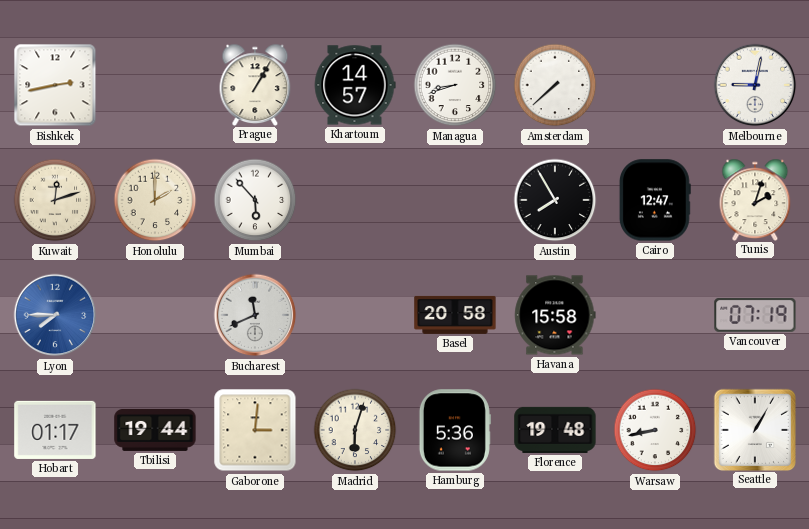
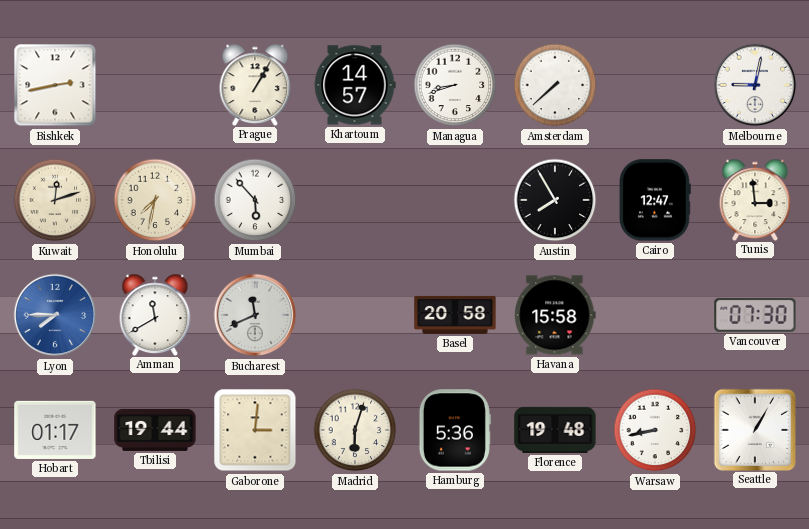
Honolulu: 2:00 -> 7:32
Tunis: 2:03 -> 2:59
Amman: none -> 11:40
Vancouver: 07:19 -> 07:30
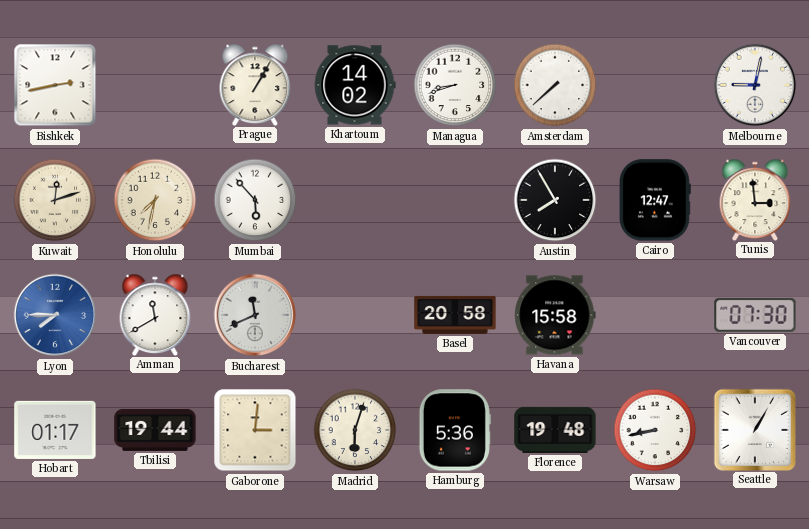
Khartoum: 14:57 -> 14:02
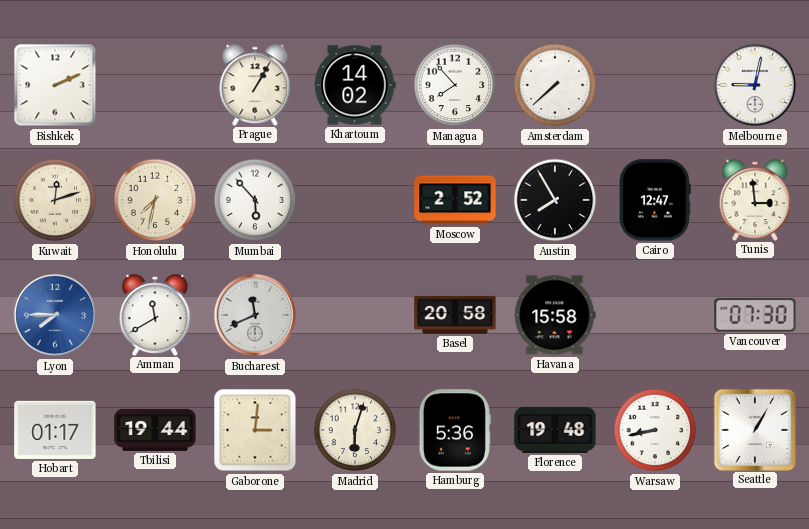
Bishkek: 2:43 -> 2:11
Managua: 8:42 -> 7:53
Moscow: none -> 2:52
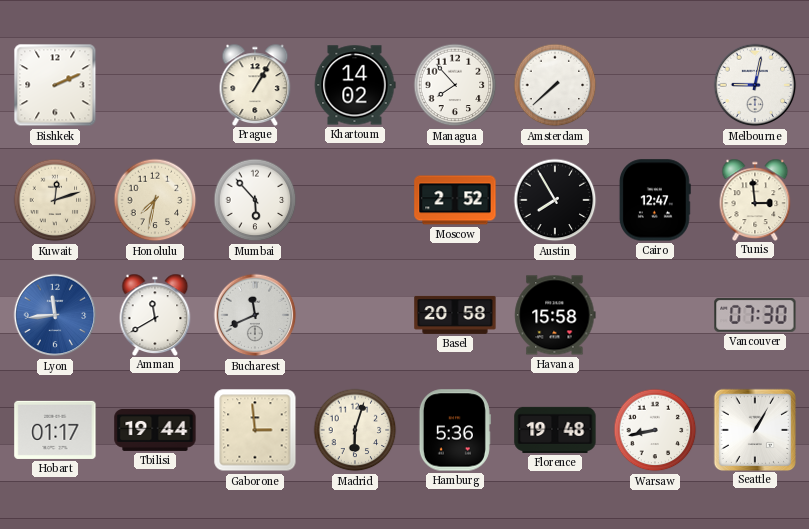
Lyon: 7:45 -> 11:44
Gaborone: 3:01 -> 2:59
